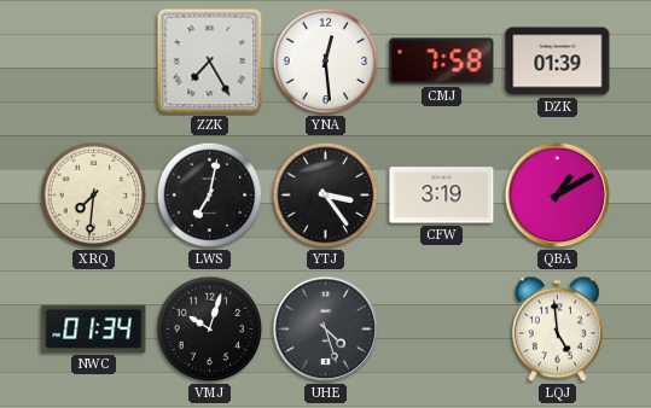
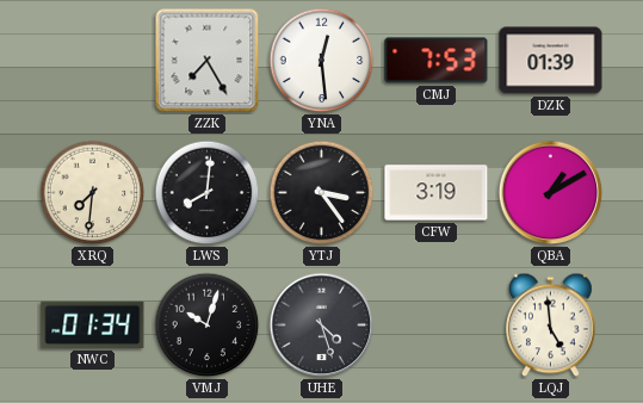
CMJ: 7:58 -> 7:53
LWS: 7:02 -> 8:01
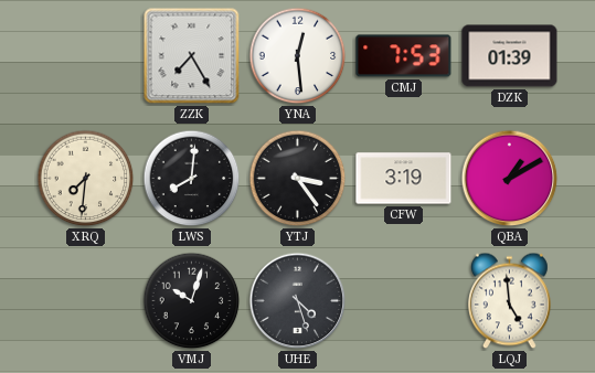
NWC: 01:34 -> none
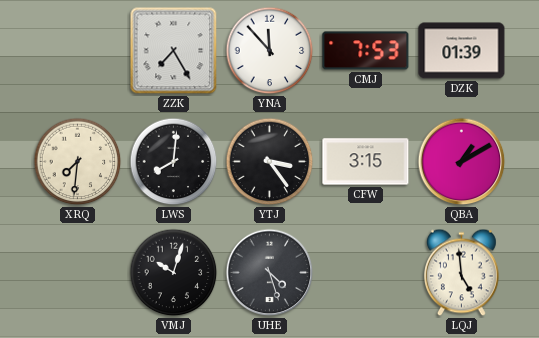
YNA: 12:29 -> 11:53
CFW: 3:19 -> 3:15
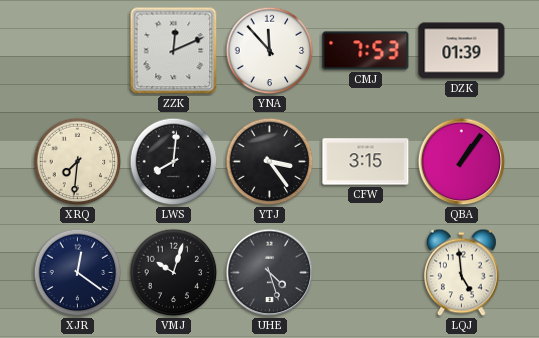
ZZK: 7:25 -> 12:11
QBA: 1:10 -> 1:06
XJR: none -> 12:21
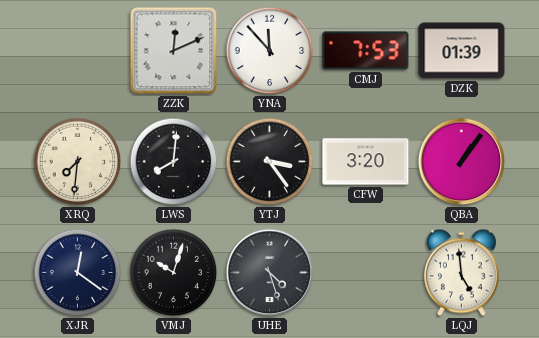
CFW: 3:15 -> 3:20
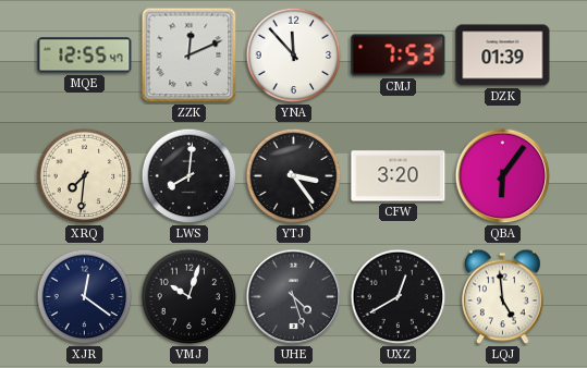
MQE: none -> 12:55
QBA: 1:06 -> 6:06
UXZ: none -> 12:40
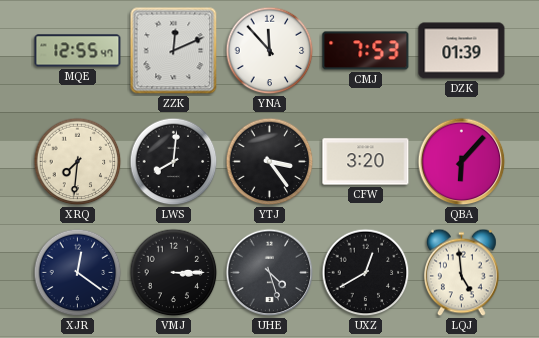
QBA: 6:06 -> 6:07
VMJ: 10:03 -> 3:15
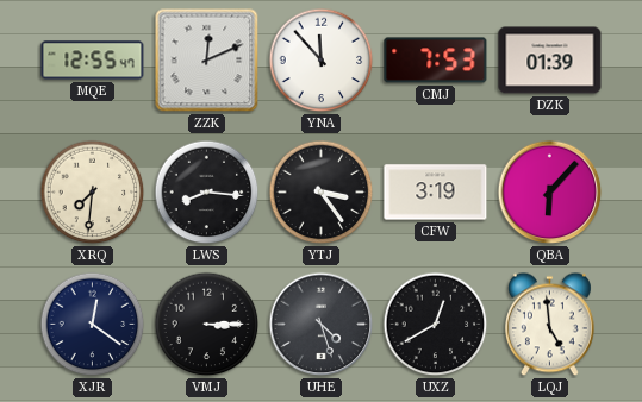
LWS: 8:01 -> 8:16
CFW: 3:20 -> 3:19
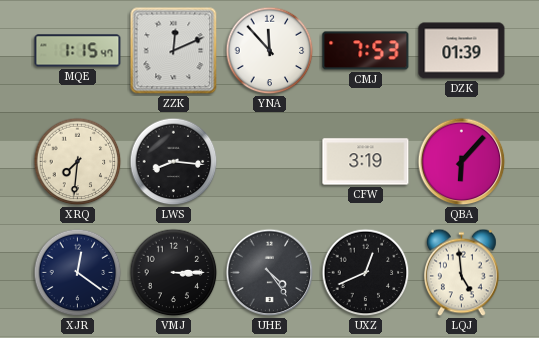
MQE: 12:55 -> 1:15
YTJ: 3:24 -> none
UHE: 4:27 -> 4:24
UXZ: 12:40 -> 12:41
